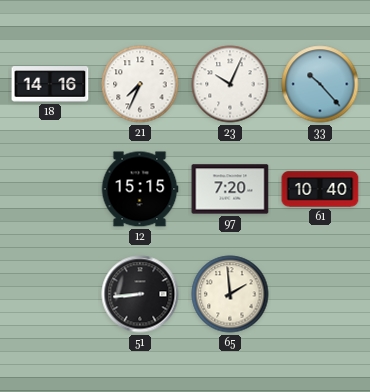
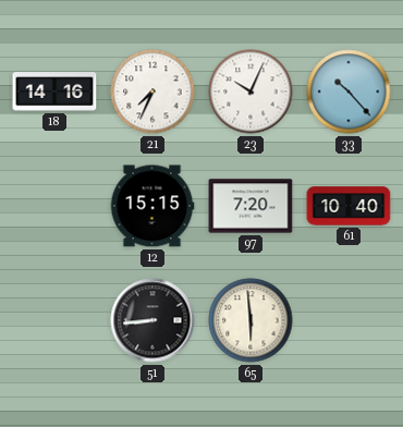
65: 1:59 -> 5:59
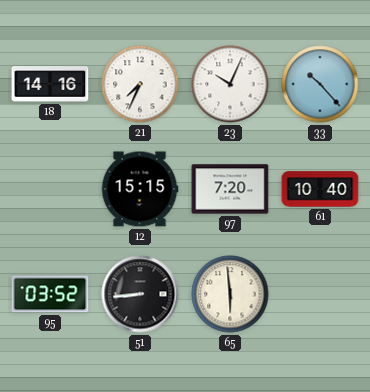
95: none -> 03:52
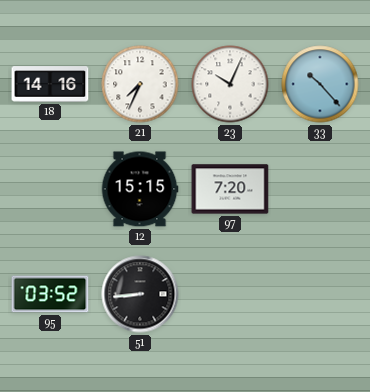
61: 10:40 -> none
65: 5:59 -> none
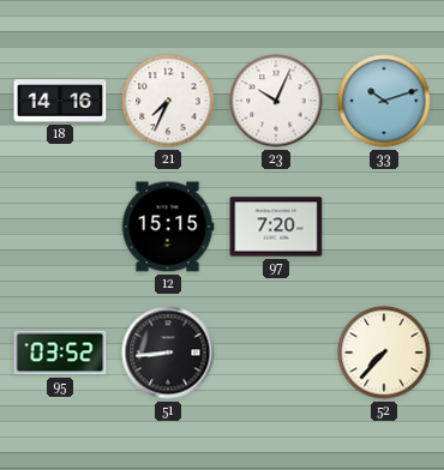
33: 10:23 -> 10:12
52: none -> 7:37
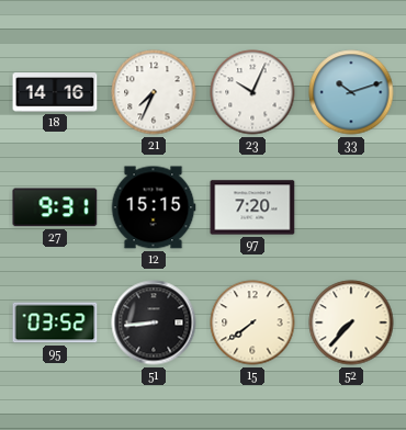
27: none -> 9:31
15: none -> 7:39
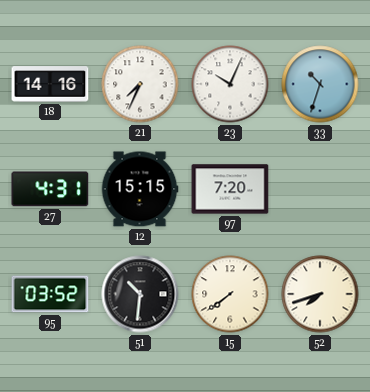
33: 10:12 -> 10:33
27: 9:31 -> 4:31
51: 8:44 -> 10:31
52: 7:37 -> 7:42
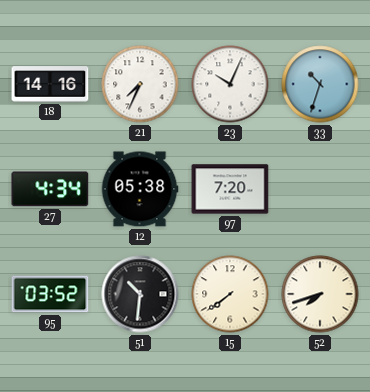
27: 4:31 -> 4:34
12: 15:15 -> 05:38
